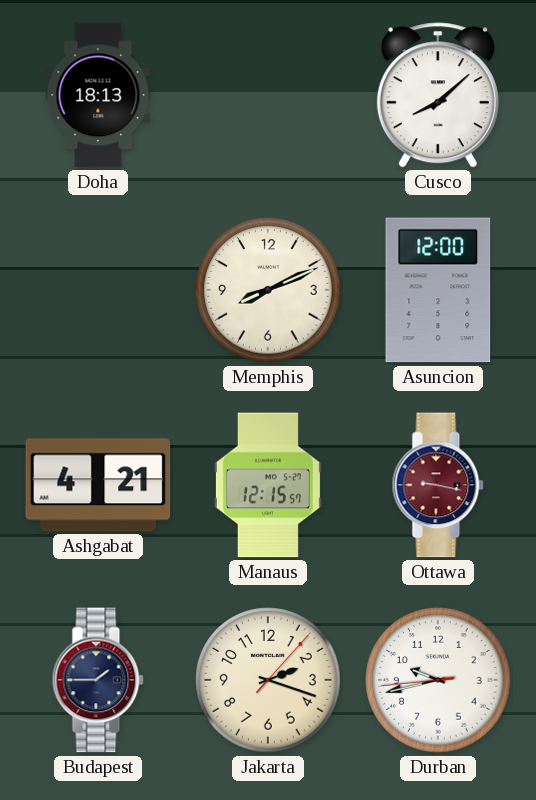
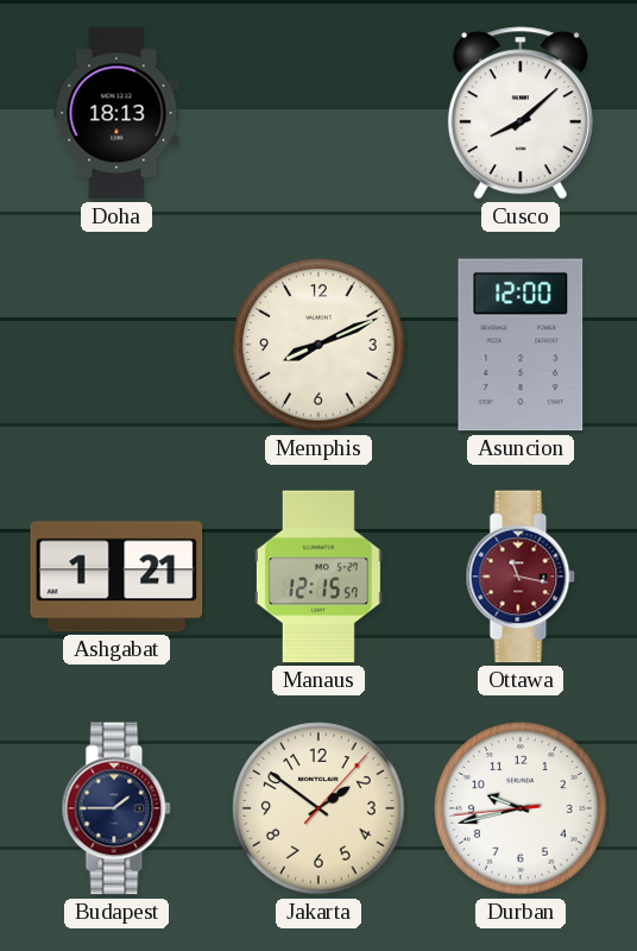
Ashgabat: 4:21 -> 1:21
Ottawa: 9:17 -> 11:17
Jakarta: 2:18 -> 1:51
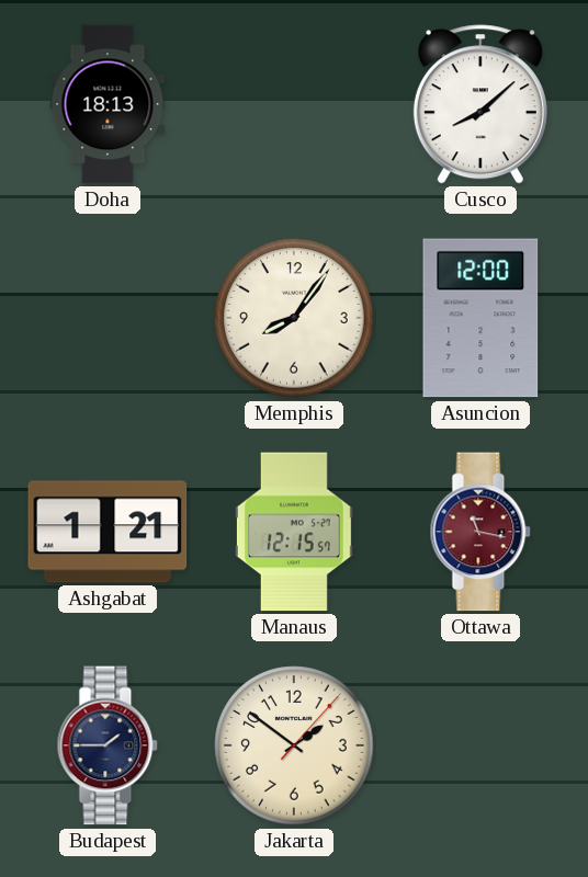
Memphis: 8:11 -> 8:06
Durban: 9:42 -> none
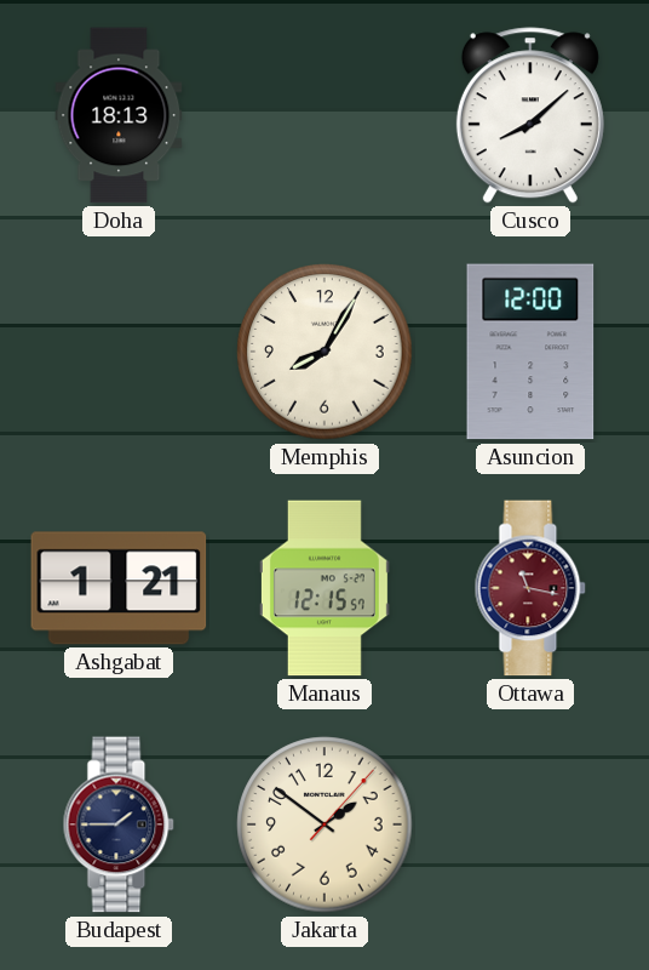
Memphis: 8:06 -> 8:05
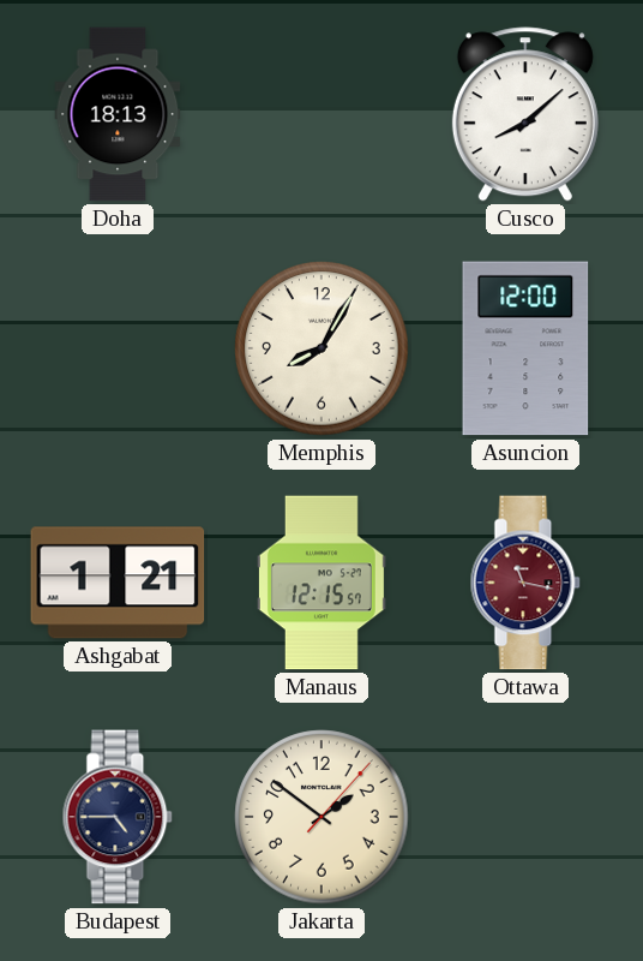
Budapest: 1:45 -> 4:45
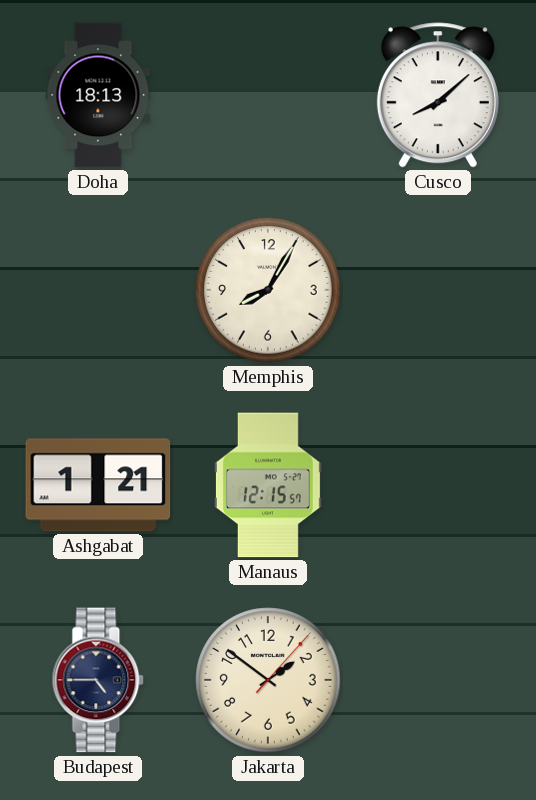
Asuncion: 12:00 -> none
Ottawa: 11:17 -> none
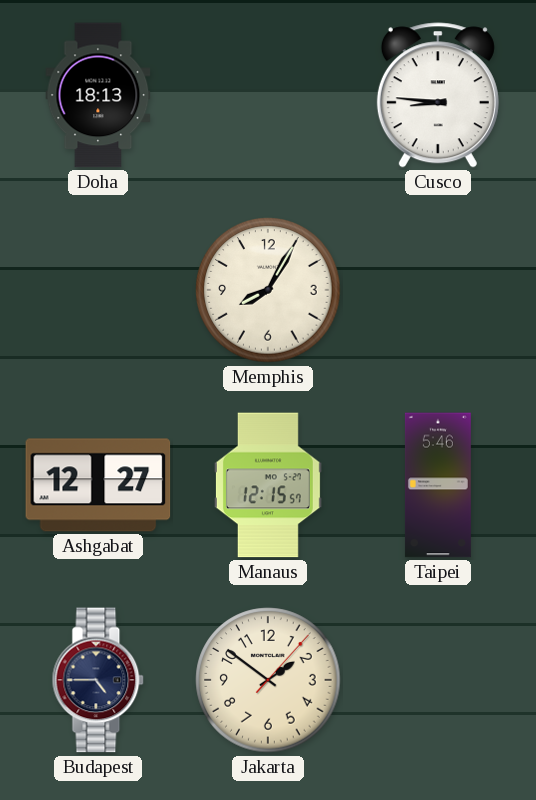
Cusco: 8:08 -> 8:46
Ashgabat: 1:21 -> 12:27
Taipei: none -> 5:46
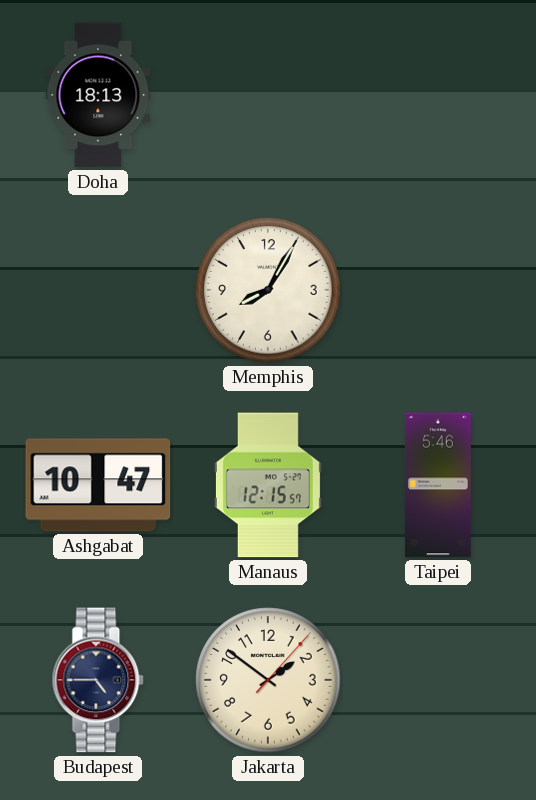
Cusco: 8:46 -> none
Ashgabat: 12:27 -> 10:47
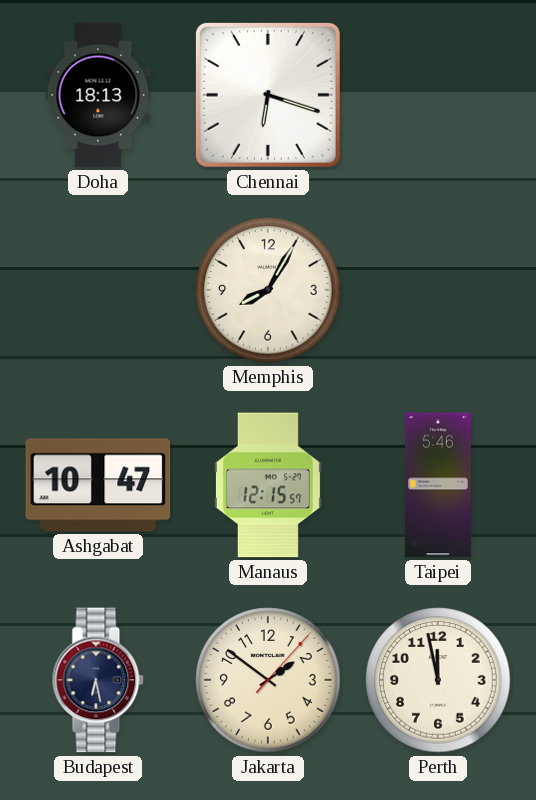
Chennai: none -> 6:18
Budapest: 4:45 -> 6:28
Perth: none -> 11:58
